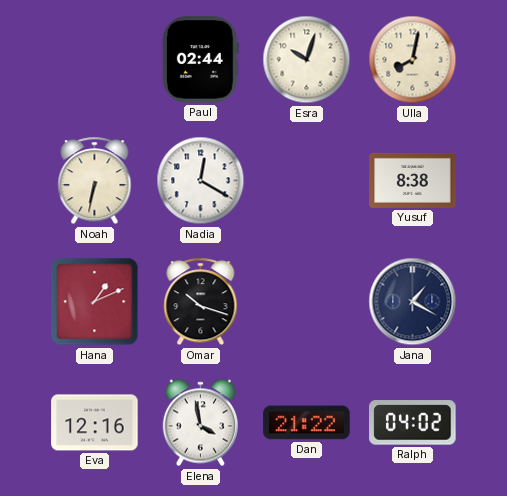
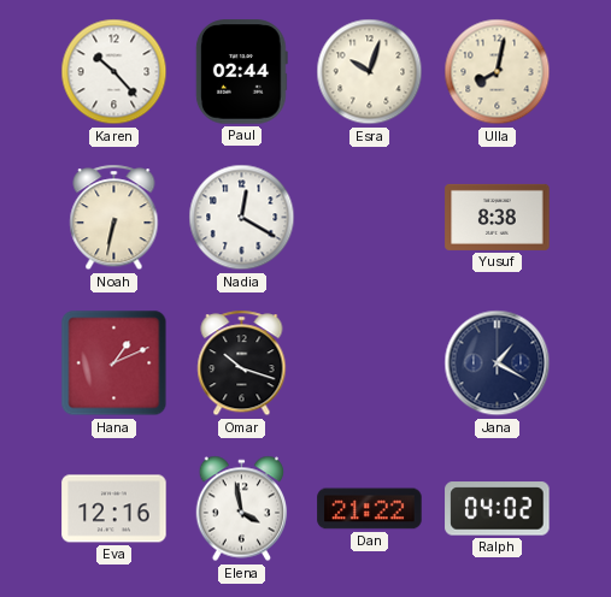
Karen: none -> 10:23
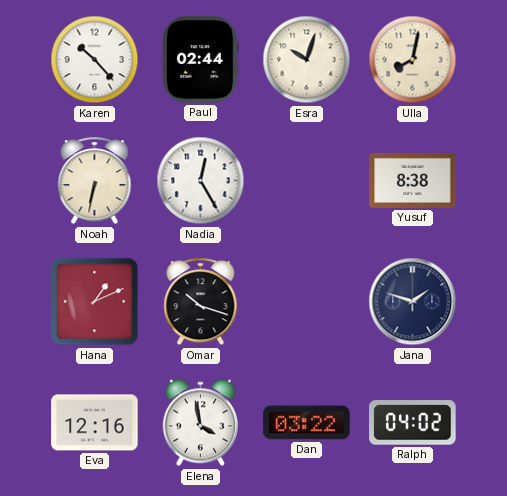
Nadia: 12:20 -> 12:25
Jana: 1:20 -> 1:48
Dan: 21:22 -> 03:22
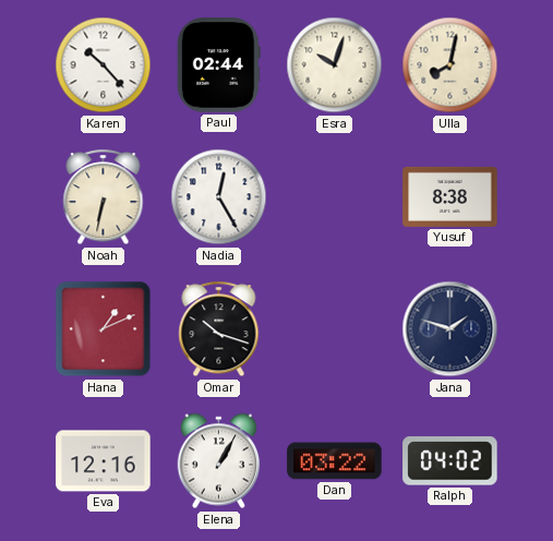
Elena: 3:58 -> 1:05
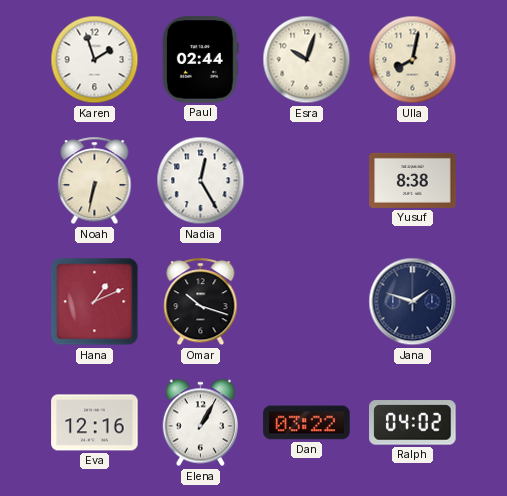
Karen: 10:23 -> 1:57
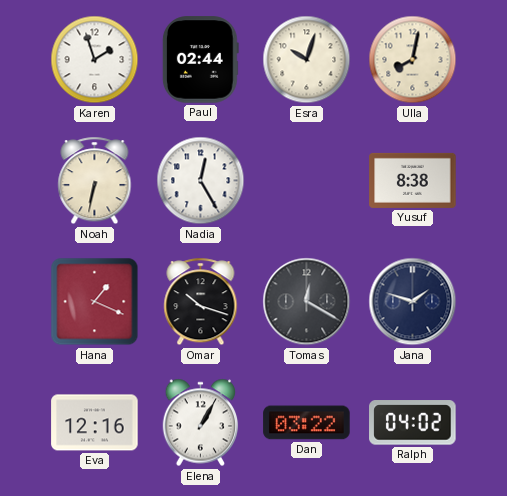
Hana: 1:11 -> 1:19
Tomas: none -> 12:20
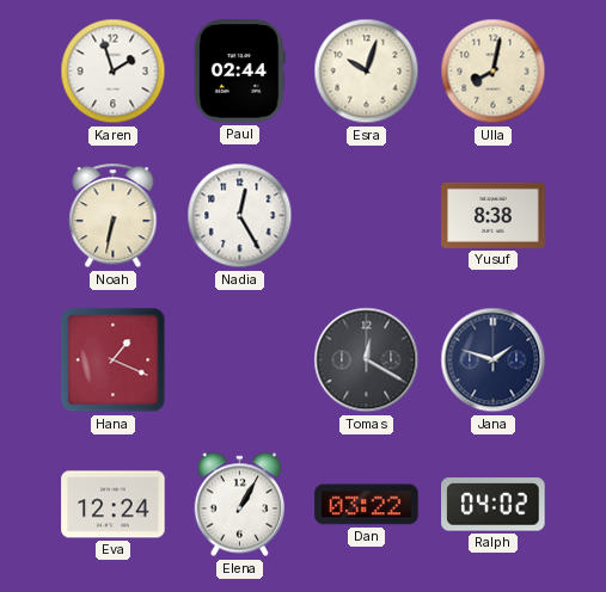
Omar: 10:18 -> none
Eva: 12:16 -> 12:24
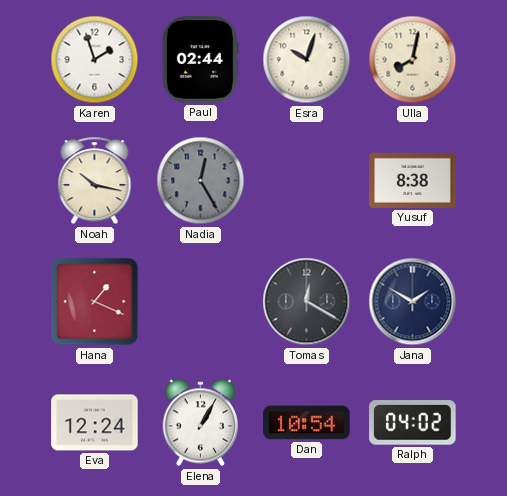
Noah: 6:32 -> 10:17
Nadia dial: white -> grey
Jana: 1:48 -> 1:50
Dan: 03:22 -> 10:54
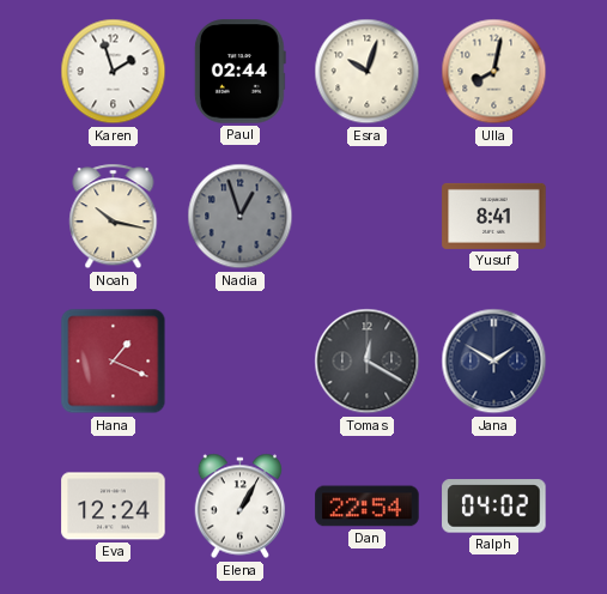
Nadia: 12:25 -> 12:57
Yusuf: 8:38 -> 8:41
Dan: 10:54 -> 22:54
